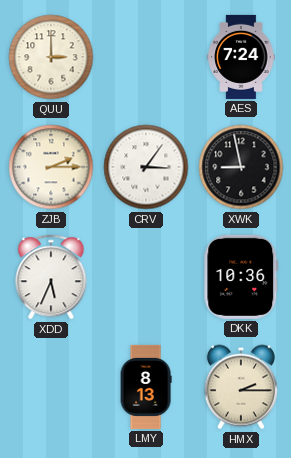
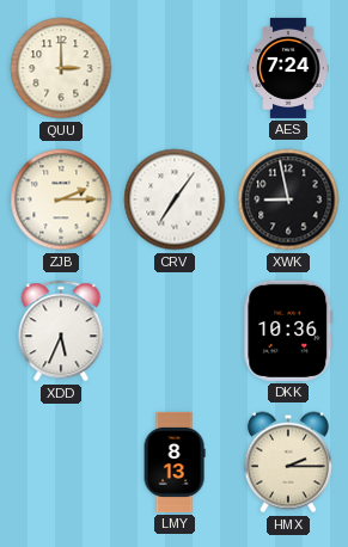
CRV: 3:06 -> 7:06
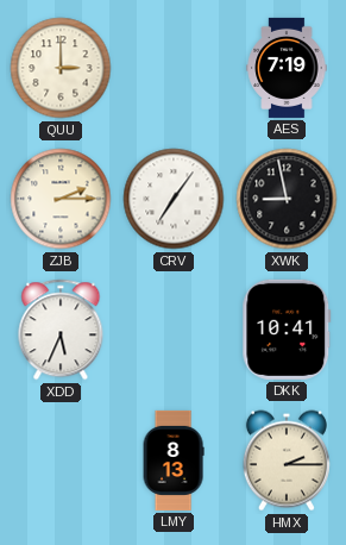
AES: 7:24 -> 7:19
DKK: 10:36 -> 10:41
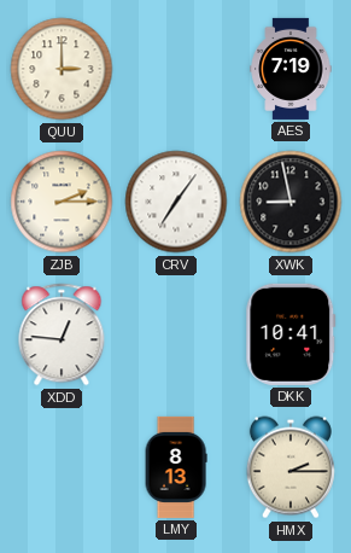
XDD: 5:34 -> 12:46
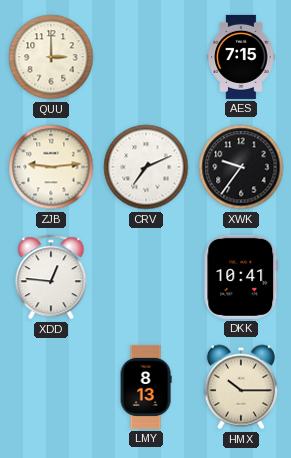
AES: 7:19 -> 7:15
ZJB: 2:15 -> 9:14
CRV: 7:06 -> 7:11
XWK: 8:58 -> 9:36
HMX: 2:15 -> 10:15
